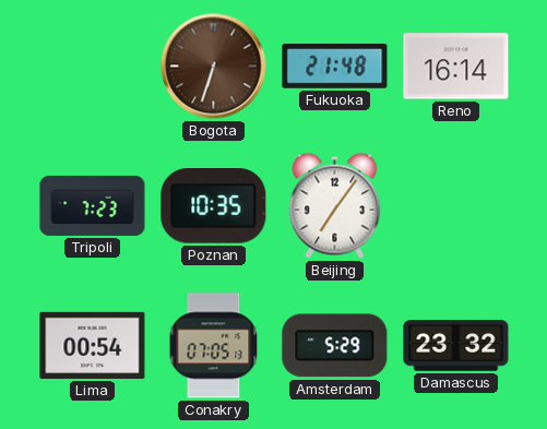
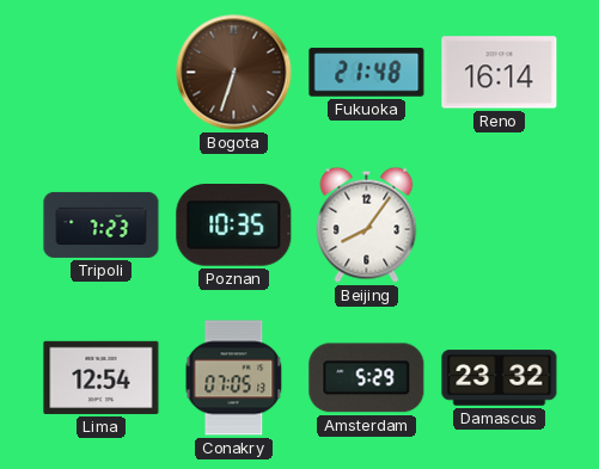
Beijing: 7:06 -> 8:06
Lima: 00:54 -> 12:54
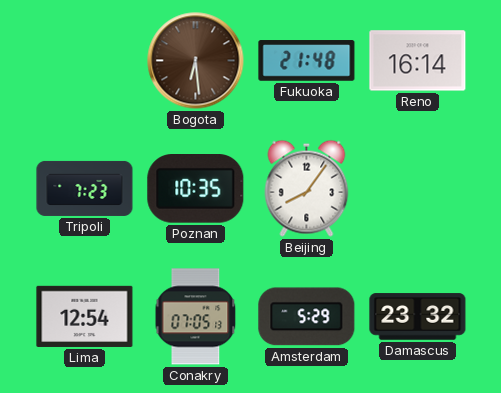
Bogota: 6:33 -> 6:29
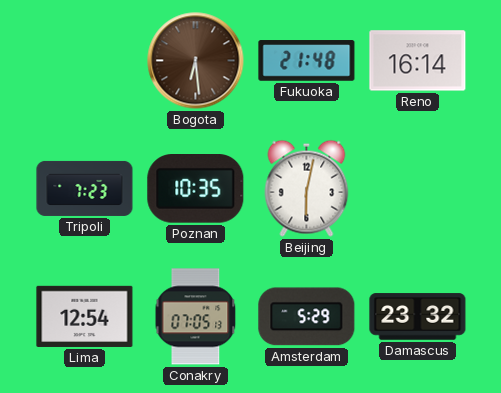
Beijing: 8:06 -> 6:02
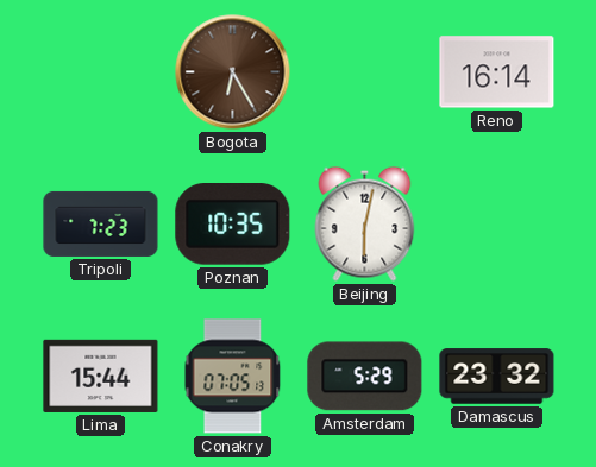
Bogota: 6:29 -> 6:25
Fukuoka: 21:48 -> none
Lima: 12:54 -> 15:44
